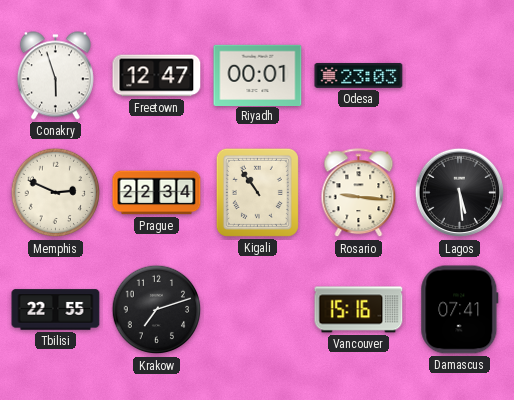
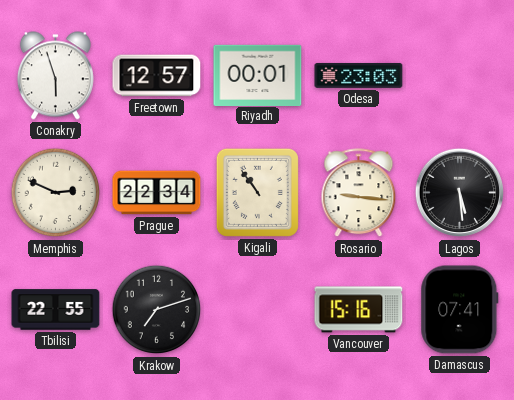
Freetown: 12:47 -> 12:57
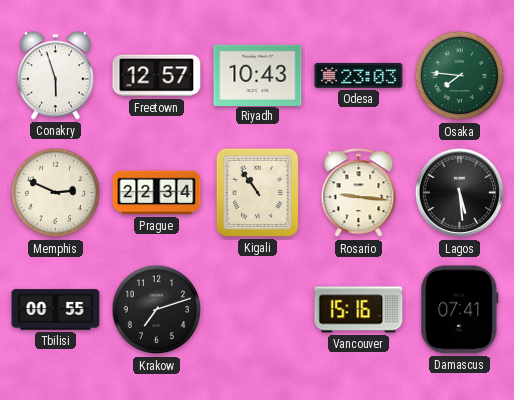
Riyadh: 00:01 -> 10:43
Osaka: none -> 7:46
Tbilisi: 22:55 -> 00:55
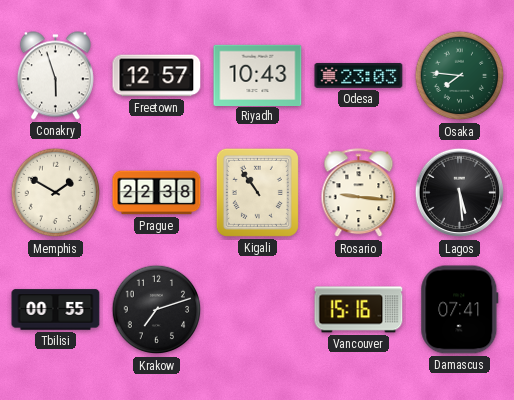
Memphis: 2:49 -> 1:50
Prague: 22:34 -> 22:38
